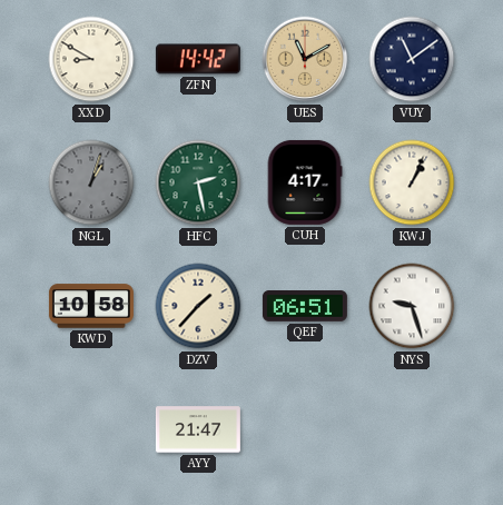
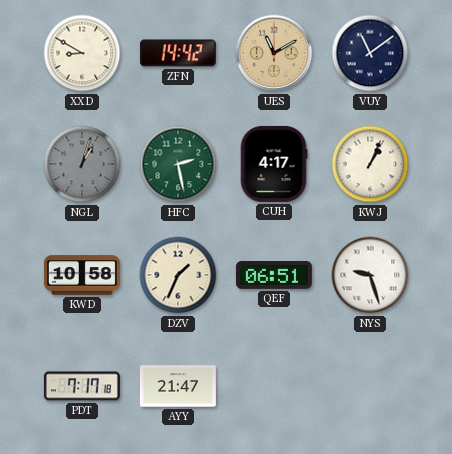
DZV: 1:37 -> 1:34
PDT: none -> 7:17
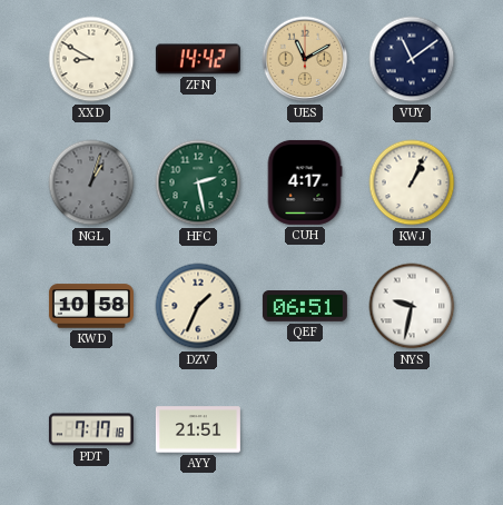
NYS: 9:27 -> 9:32
AYY: 21:47 -> 21:51
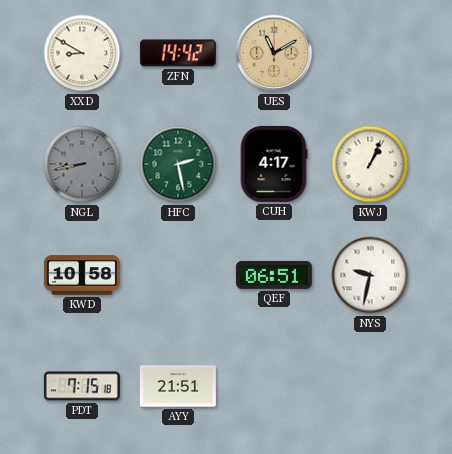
VUY: 11:09 -> none
NGL: 1:03 -> 8:43
DZV: 1:34 -> none
PDT: 7:17 -> 7:15
